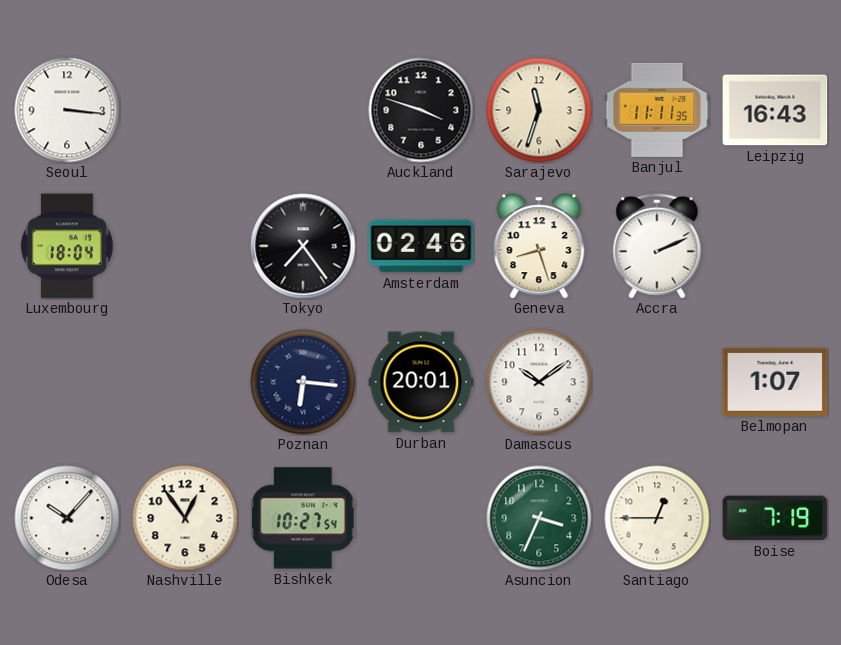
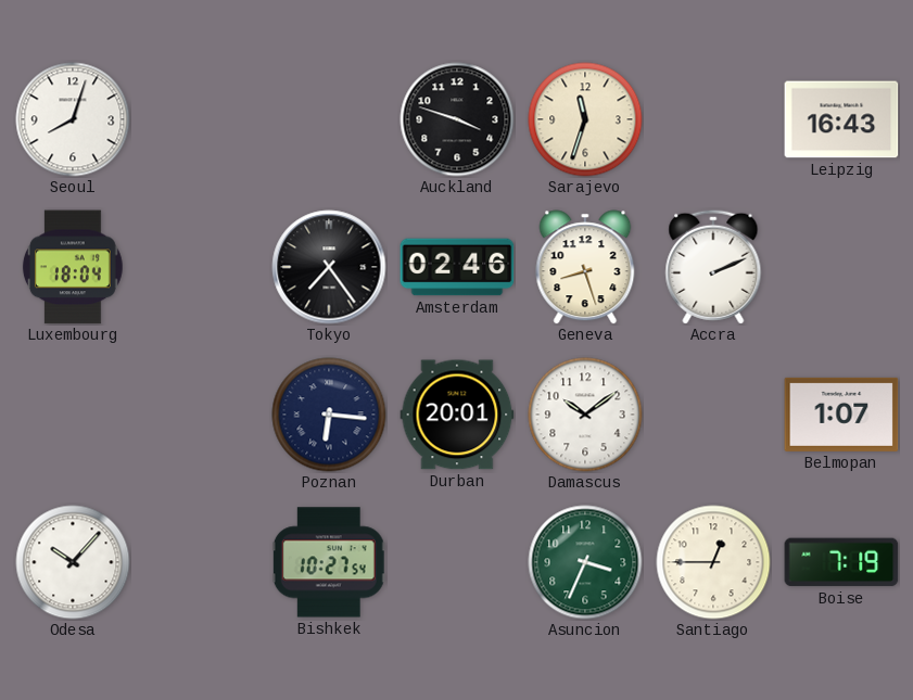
Seoul: 3:16 -> 8:03
Banjul: 11:11 -> none
Nashville: 12:54 -> none
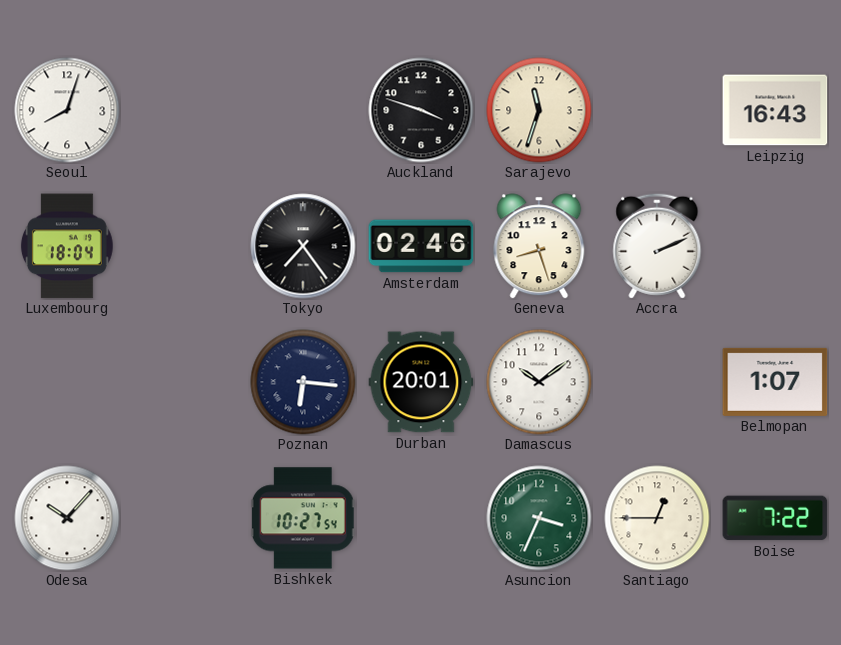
Boise: 7:19 -> 7:22
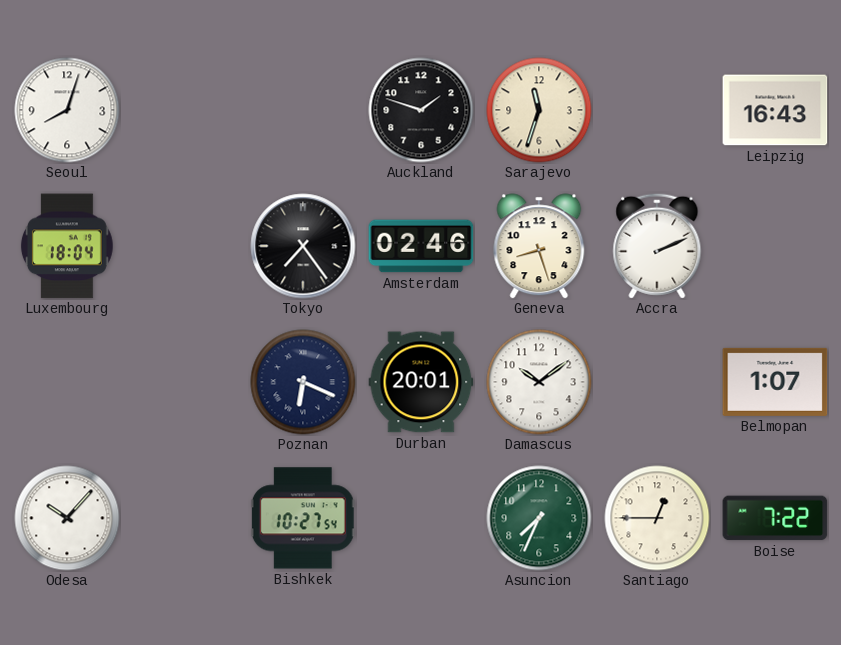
Auckland: 3:48 -> 1:48
Poznan: 6:16 -> 6:19
Asuncion: 3:34 -> 7:34
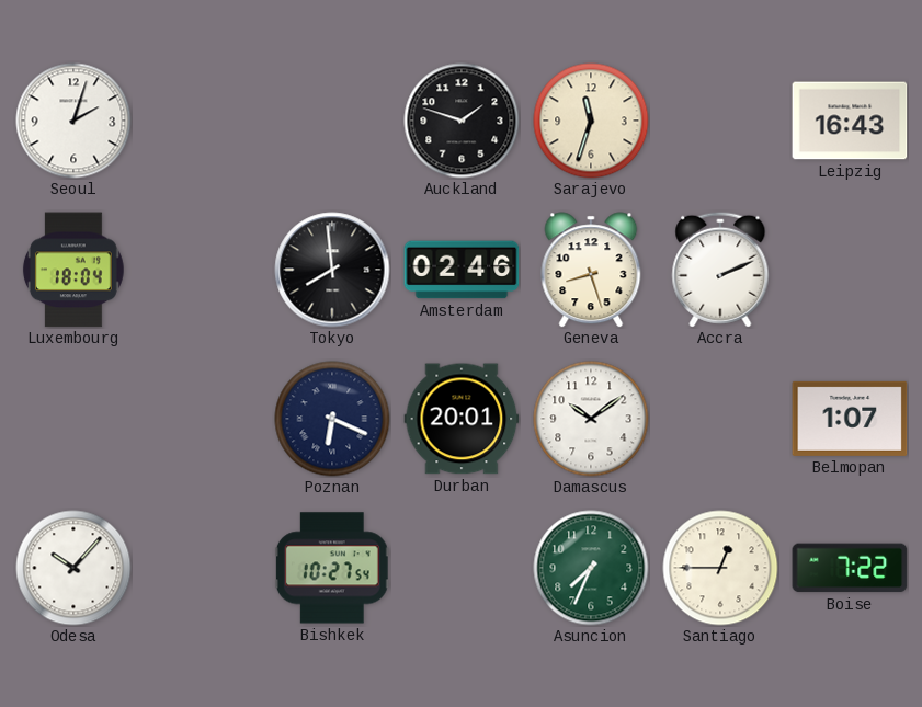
Seoul: 8:03 -> 2:03
Tokyo: 7:24 -> 7:59
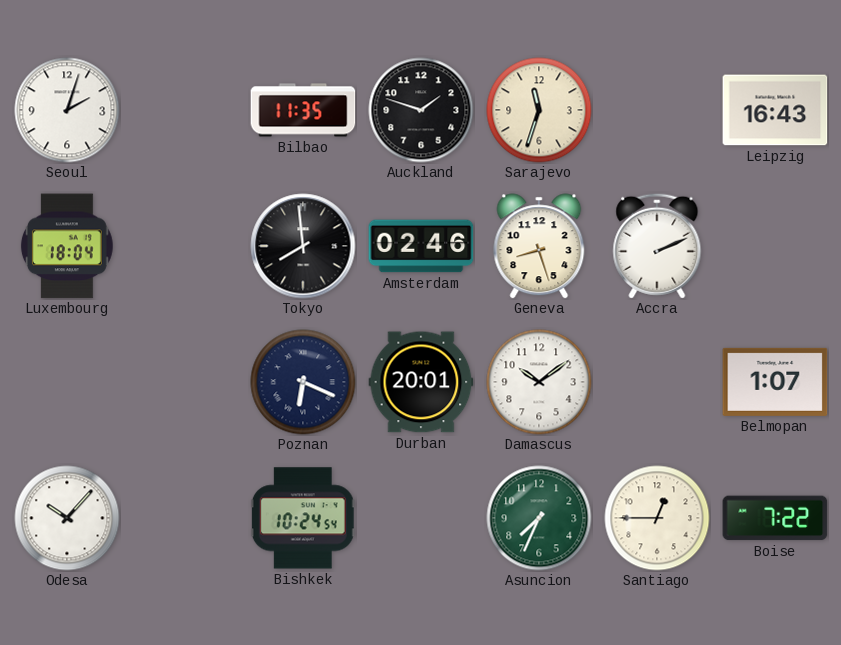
Bilbao: none -> 11:35
Bishkek: 10:27 -> 10:24
